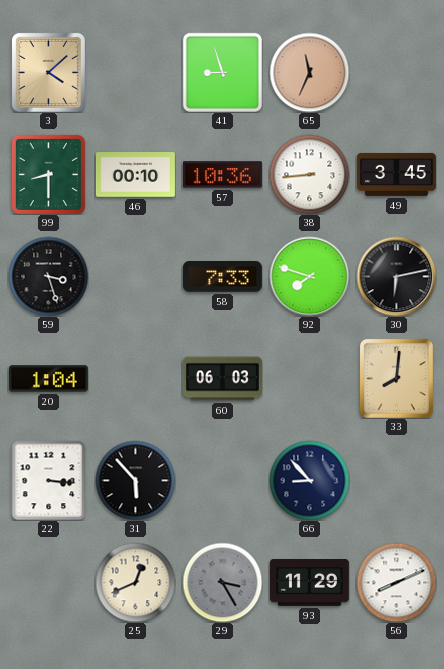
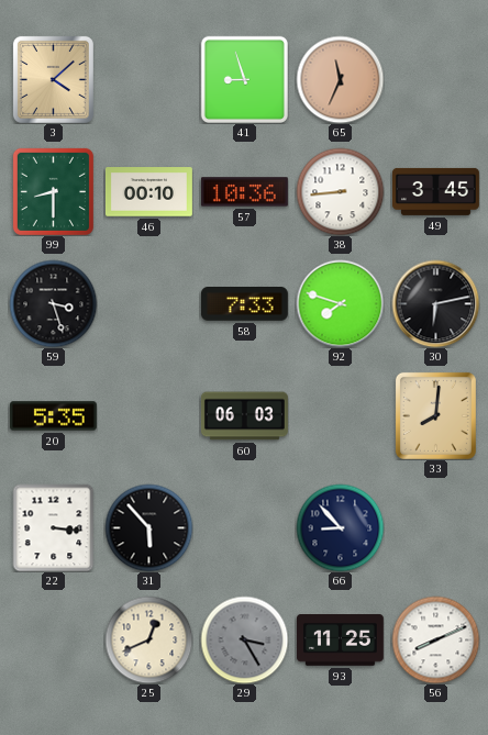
20: 1:04 -> 5:35
93: 11:29 -> 11:25
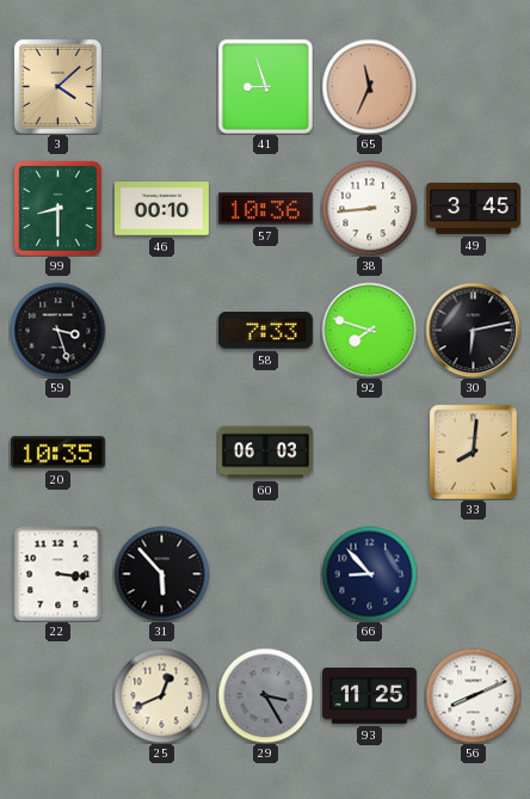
20: 5:35 -> 10:35
